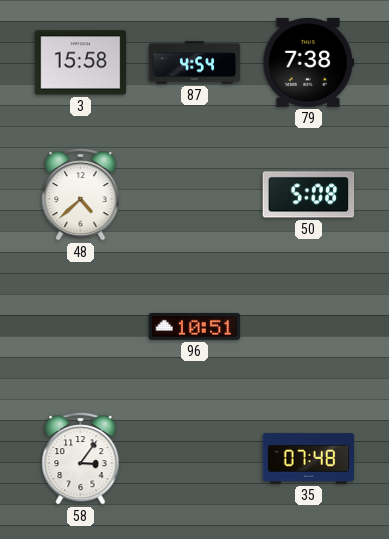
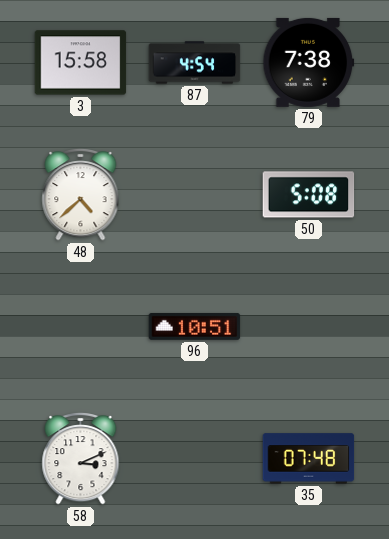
58: 3:06 -> 3:11
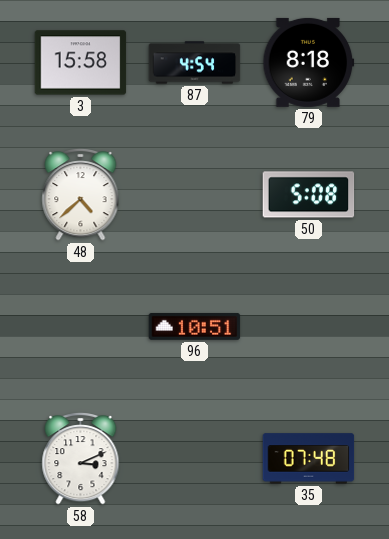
79: 7:38 -> 8:18
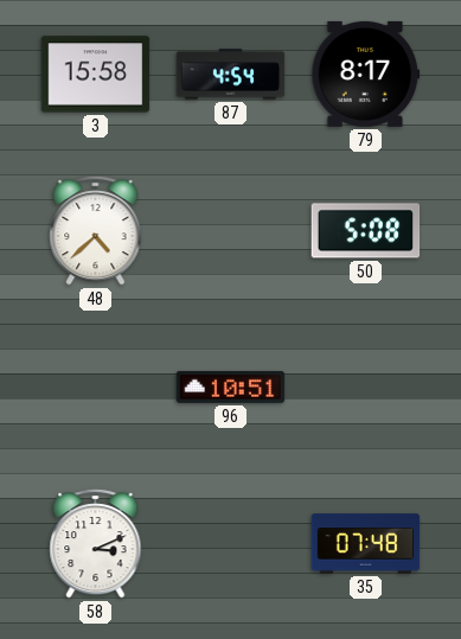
79: 8:18 -> 8:17
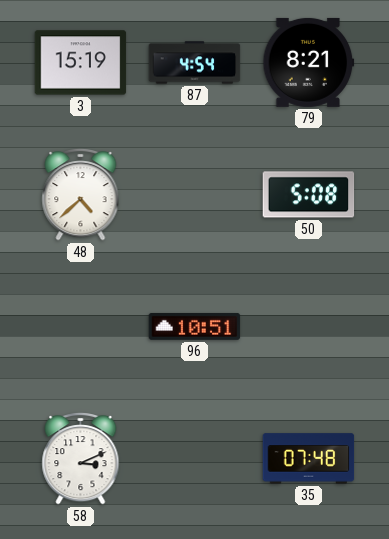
3: 15:58 -> 15:19
79: 8:17 -> 8:21
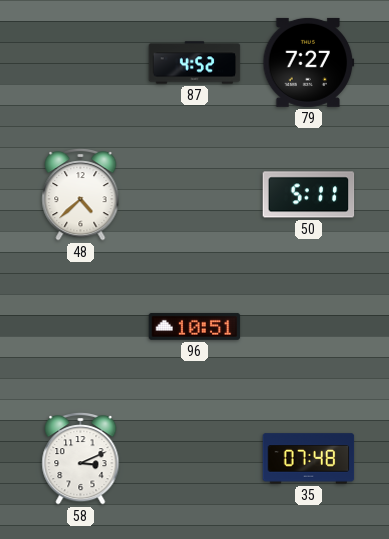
3: 15:19 -> none
87: 4:54 -> 4:52
79: 8:21 -> 7:27
50: 5:08 -> 5:11
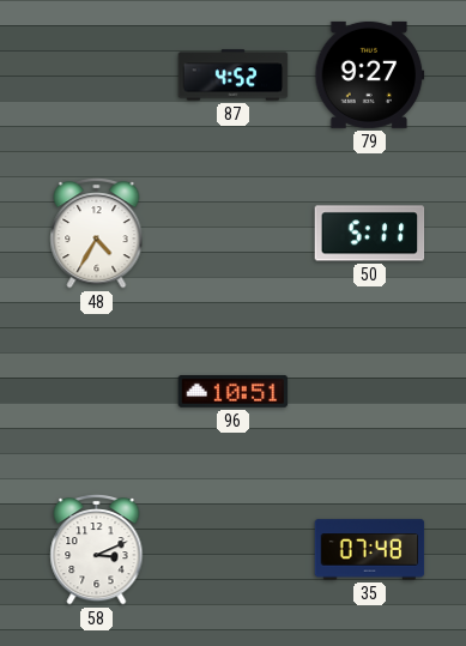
79: 7:27 -> 9:27
48: 4:38 -> 4:35
